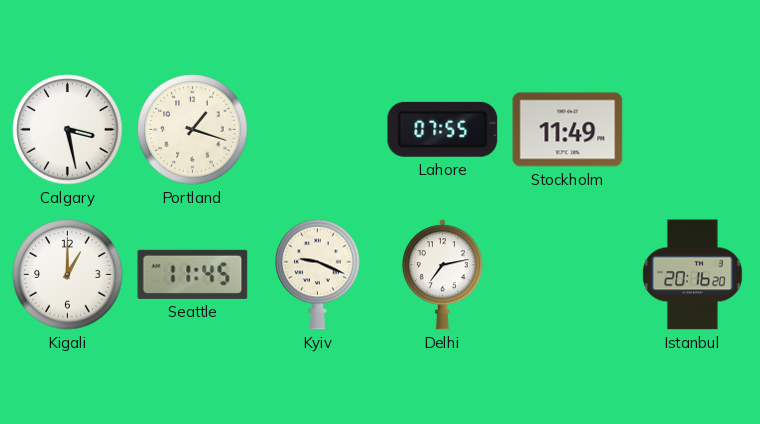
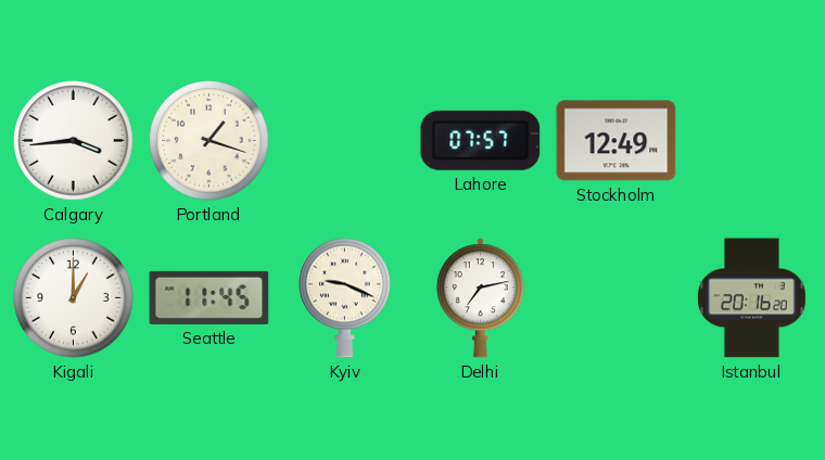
Calgary: 3:28 -> 3:44
Lahore: 07:55 -> 07:57
Stockholm: 11:49 -> 12:49
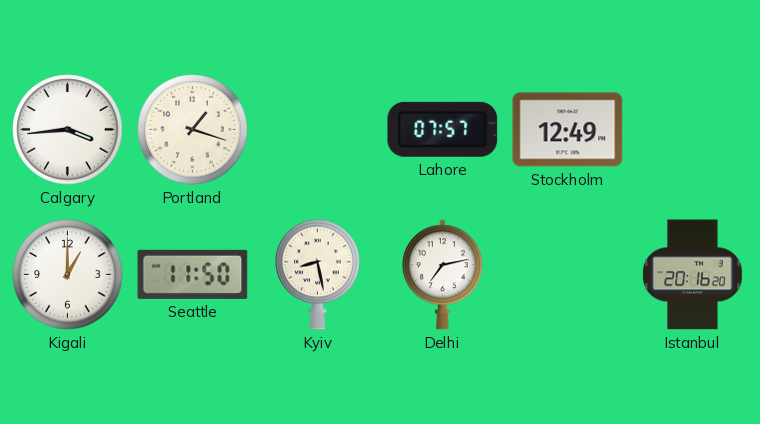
Seattle: 11:45 -> 11:50
Kyiv: 9:19 -> 8:28
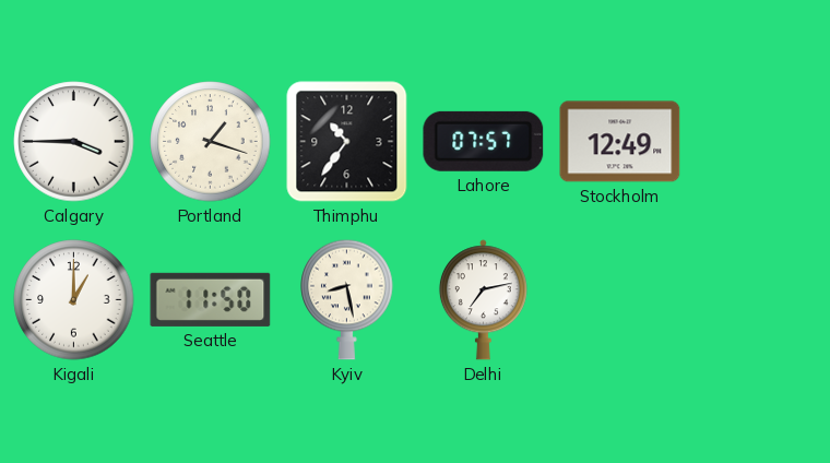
Calgary: 3:44 -> 3:45
Thimphu: none -> 10:36
Istanbul: 20:16 -> none
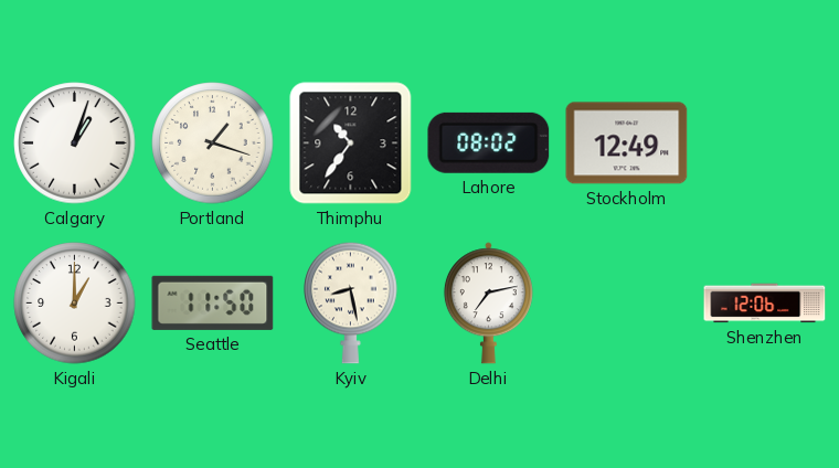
Calgary: 3:45 -> 1:03
Lahore: 07:57 -> 08:02
Shenzhen: none -> 12:06
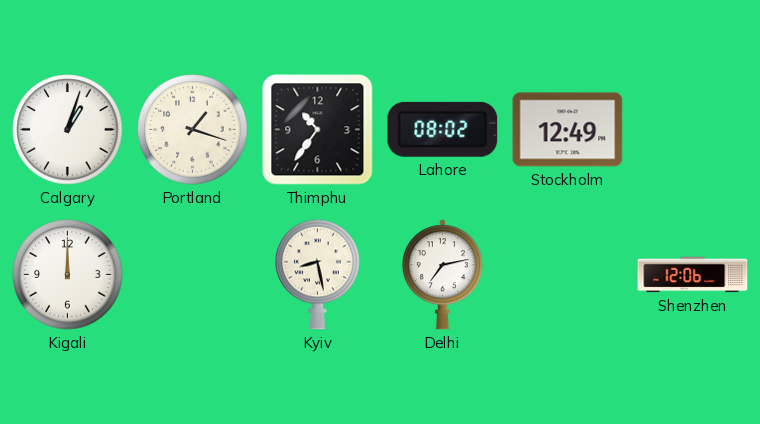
Kigali: 1:00 -> 12:00
Seattle: 11:50 -> none
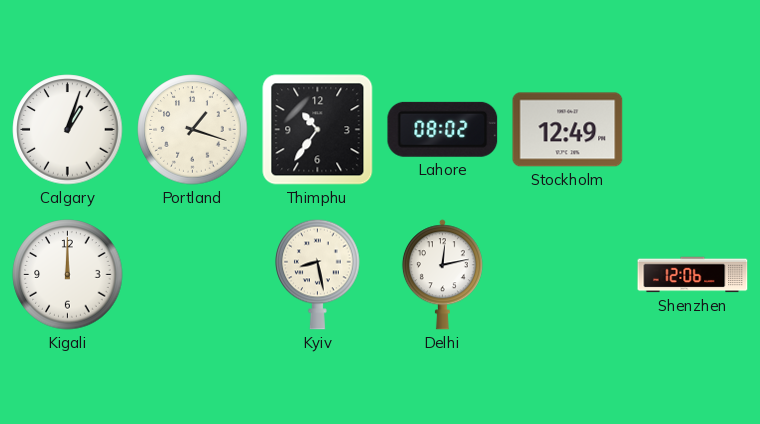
Delhi: 7:13 -> 12:13
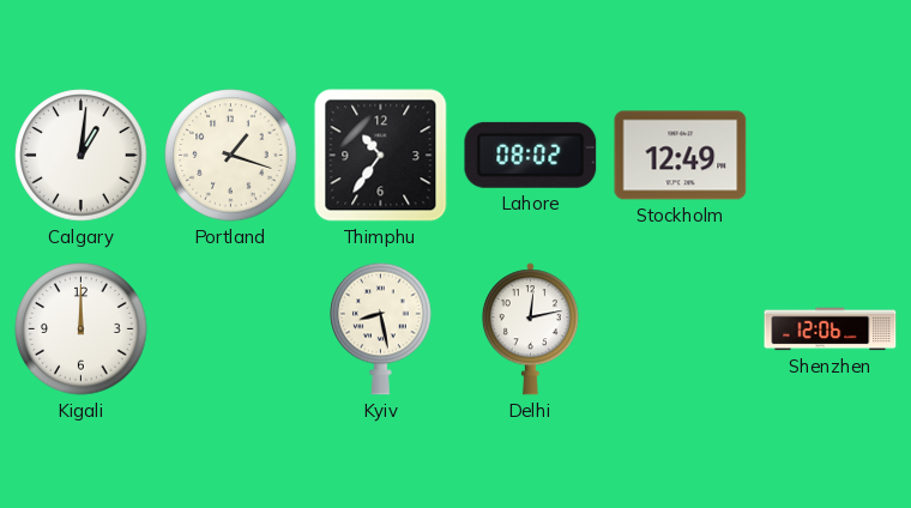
Calgary: 1:03 -> 1:01
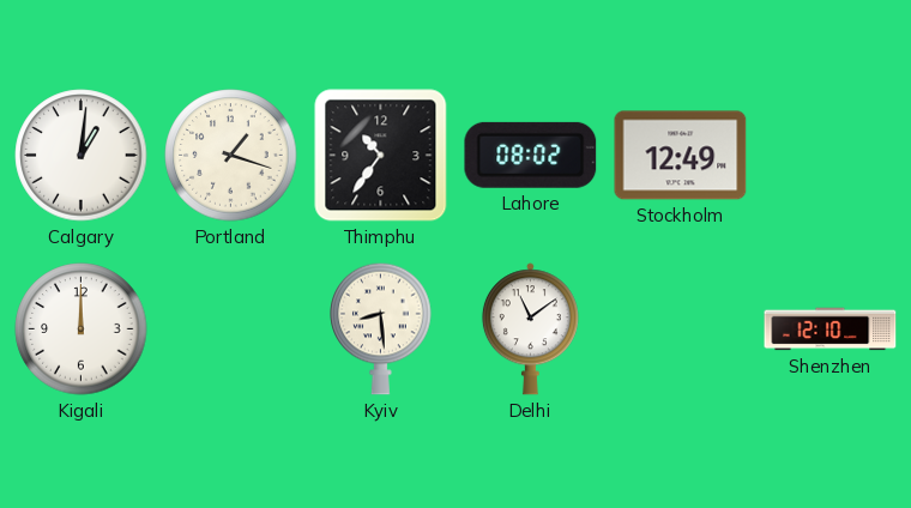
Kyiv: 8:28 -> 8:29
Delhi: 12:13 -> 11:09
Shenzhen: 12:06 -> 12:10
